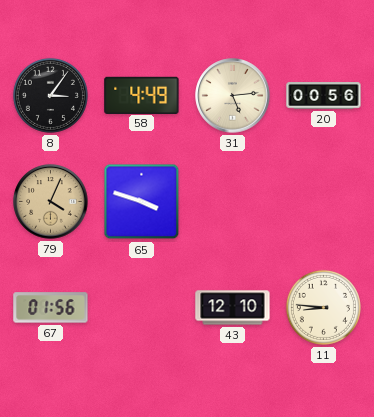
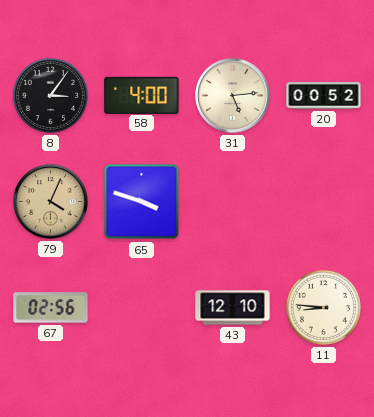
58: 4:49 -> 4:00
20: 00:56 -> 00:52
67: 01:56 -> 02:56
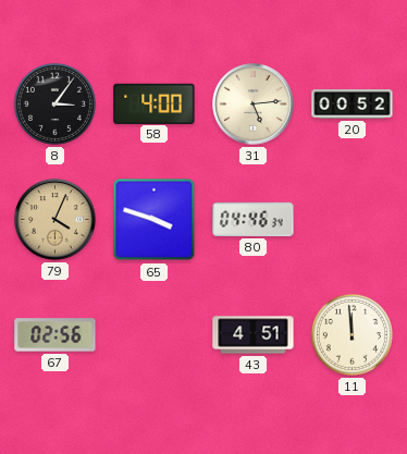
80: none -> 04:46
43: 12:10 -> 4:51
11: 8:46 -> 11:59
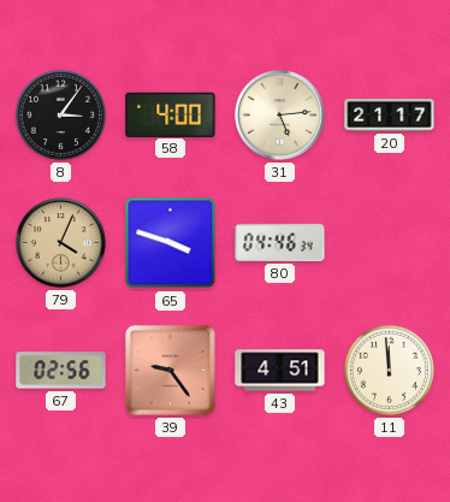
20: 00:52 -> 21:17
39: none -> 9:24
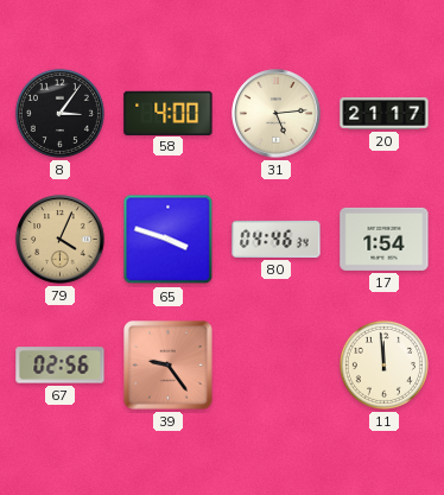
17: none -> 1:54
43: 4:51 -> none
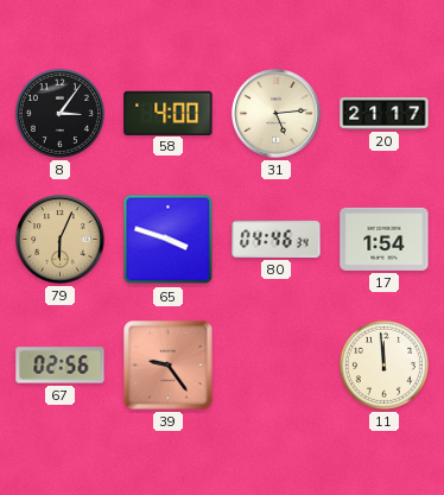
79: 4:04 -> 6:04
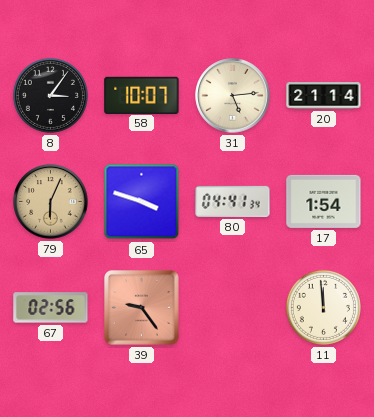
58: 4:00 -> 10:07
20: 21:17 -> 21:14
80: 04:46 -> 04:41
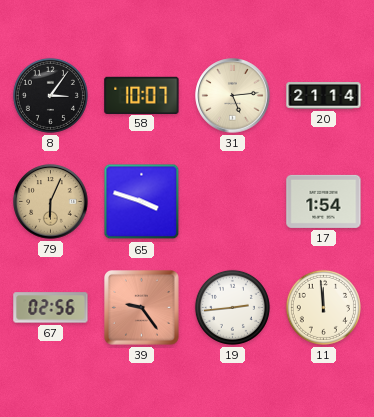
80: 04:41 -> none
19: none -> 2:44
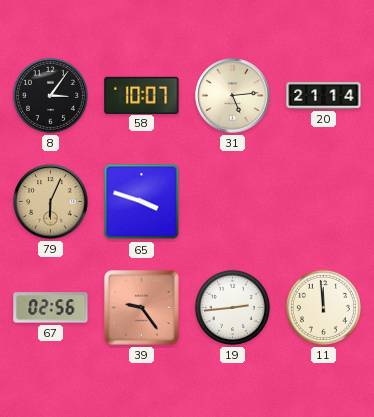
17: 1:54 -> none
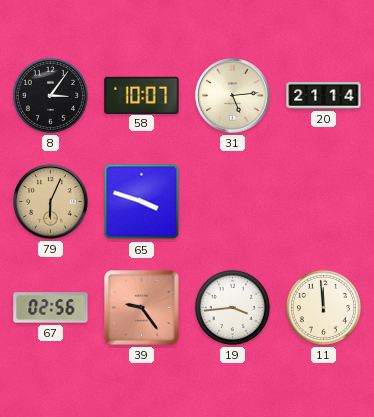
19: 2:44 -> 3:44
